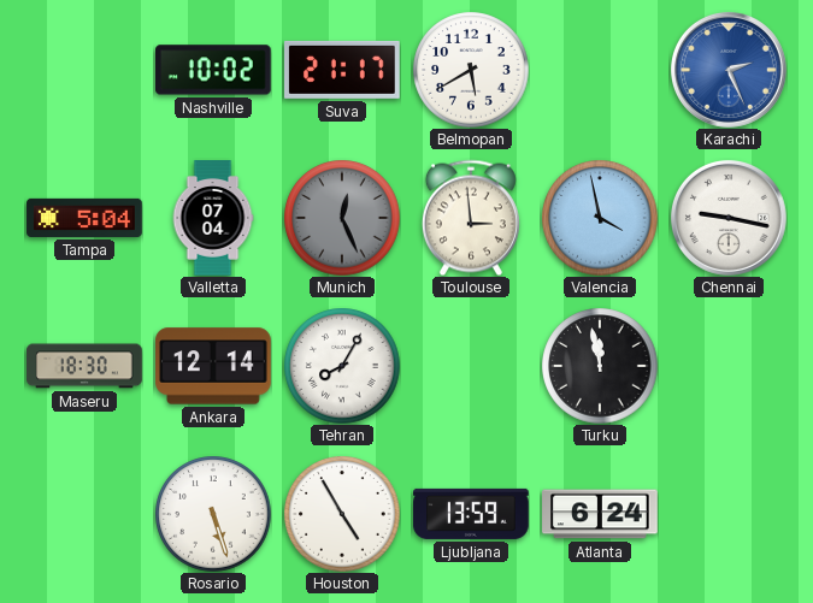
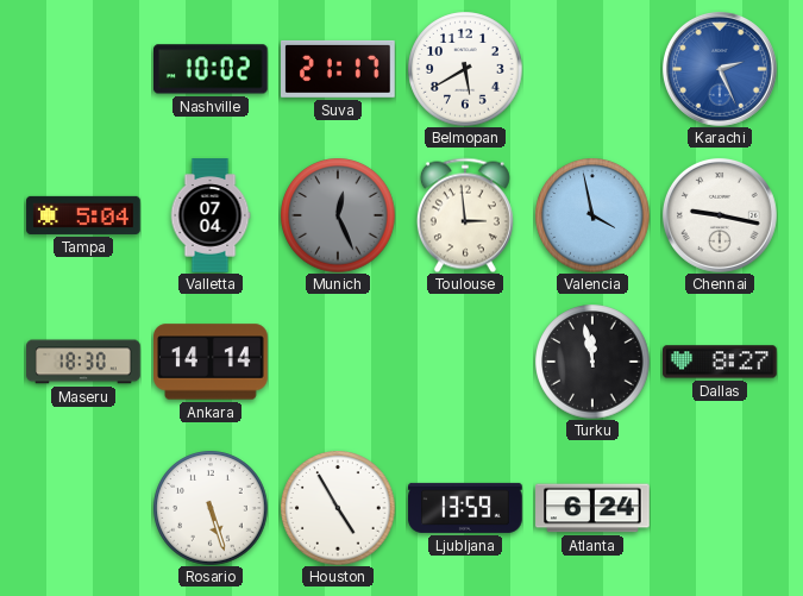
Ankara: 12:14 -> 14:14
Tehran: 8:05 -> none
Dallas: none -> 8:27
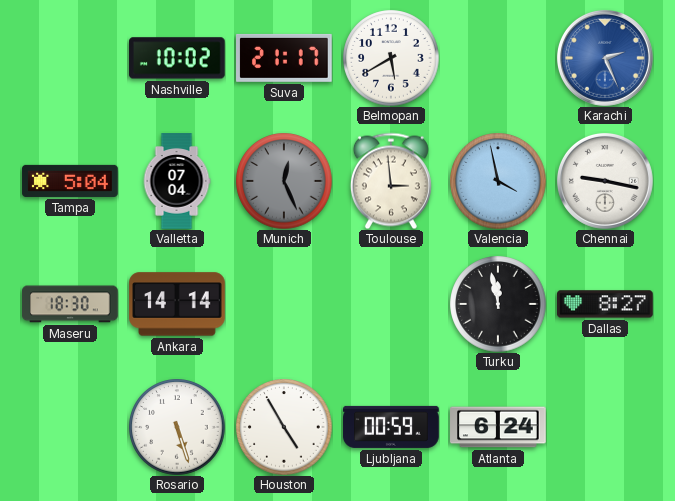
Ljubljana: 13:59 -> 00:59
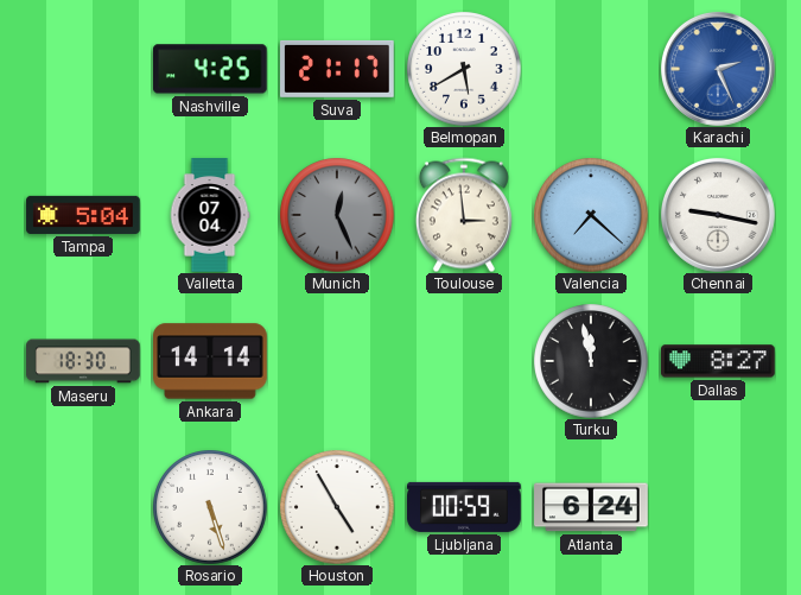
Nashville: 10:02 -> 4:25
Valencia: 3:58 -> 7:22
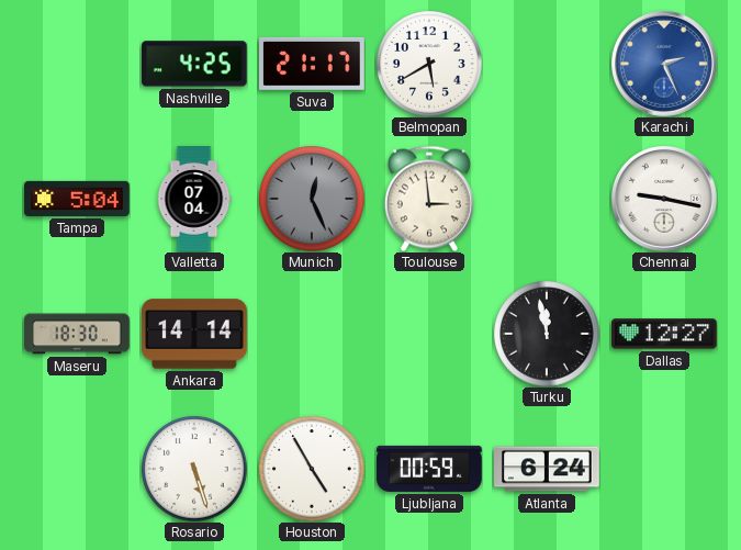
Valencia: 7:22 -> none
Dallas: 8:27 -> 12:27
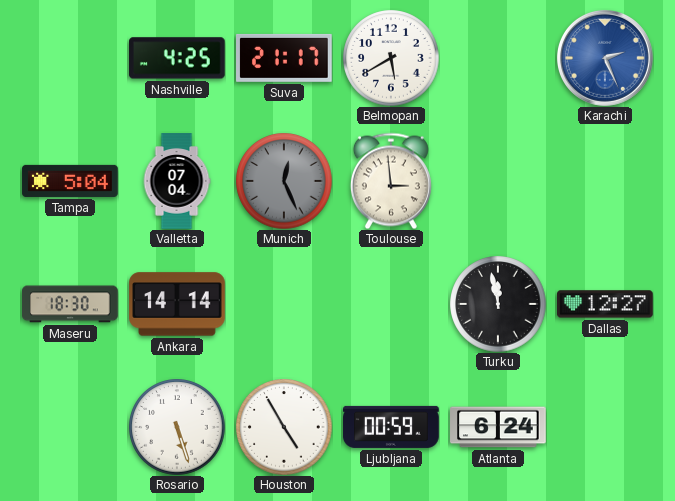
Chennai: 9:17 -> none
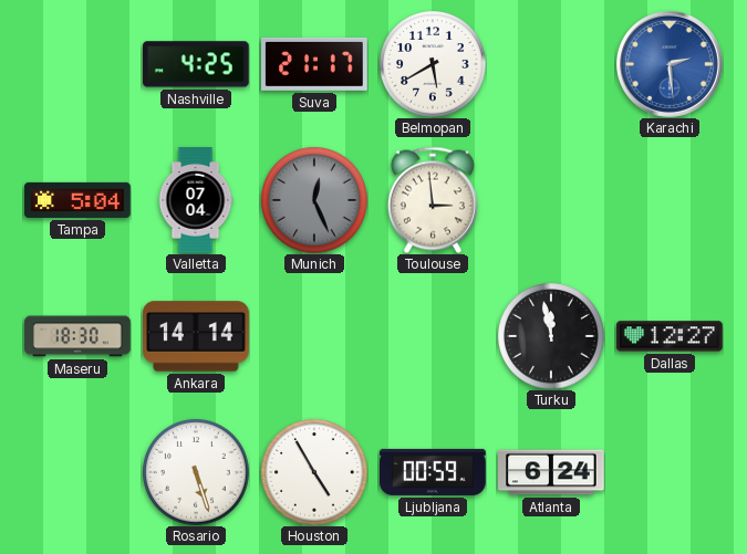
Karachi: 2:26 -> 2:29
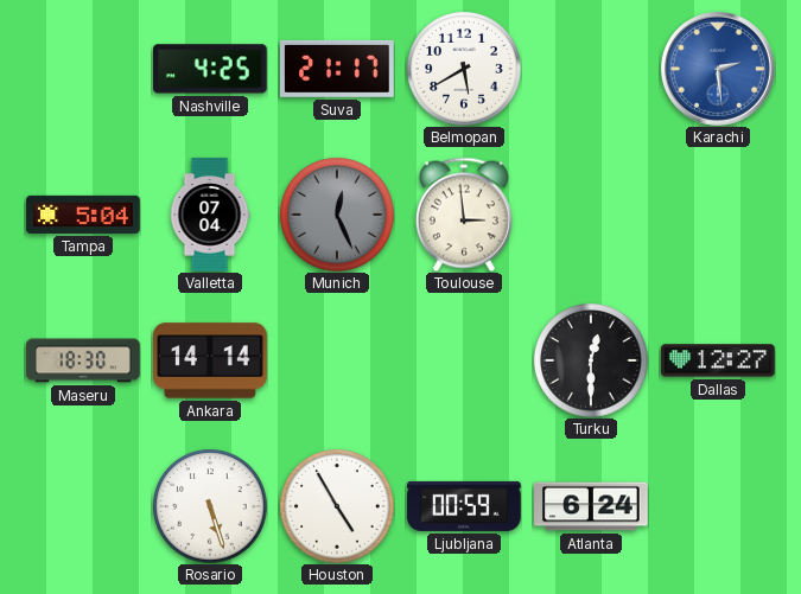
Turku: 11:58 -> 12:30
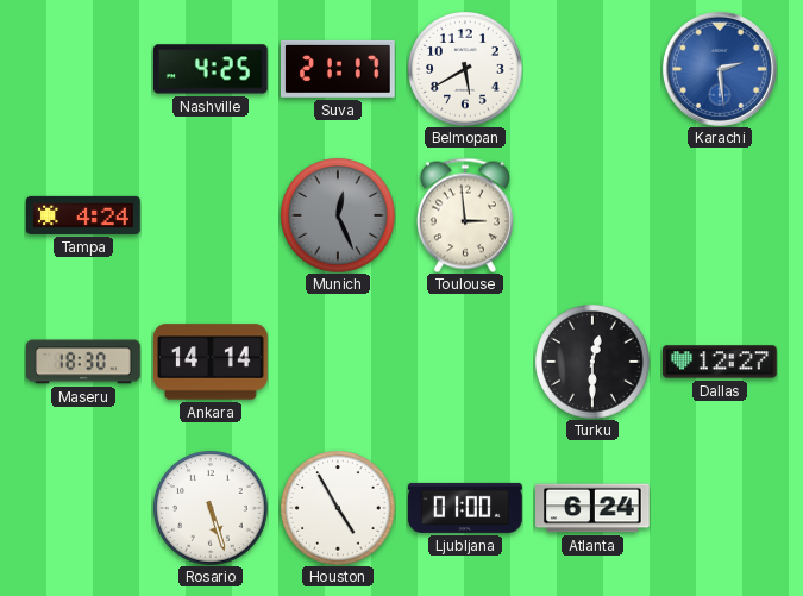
Tampa: 5:04 -> 4:24
Valletta: 07:04 -> none
Ljubljana: 00:59 -> 01:00
